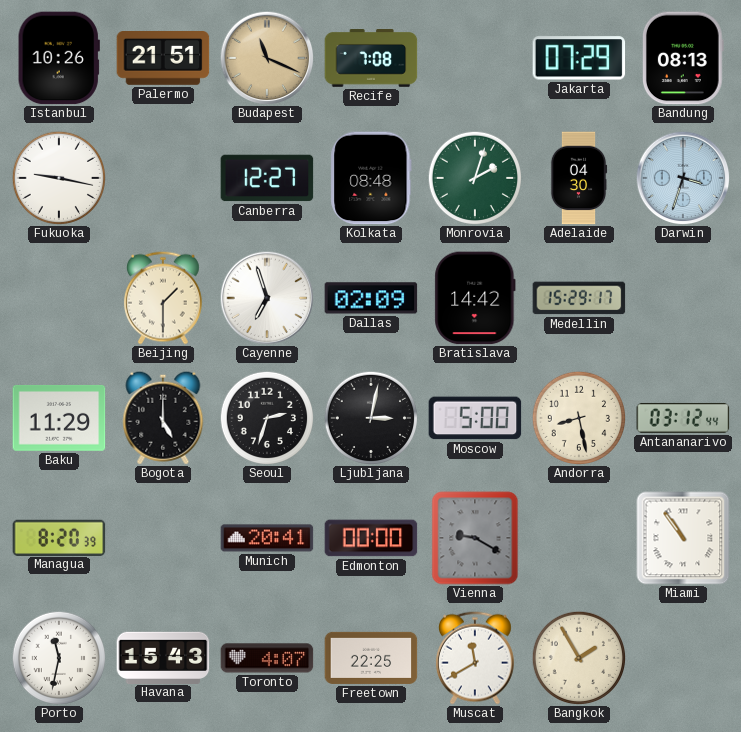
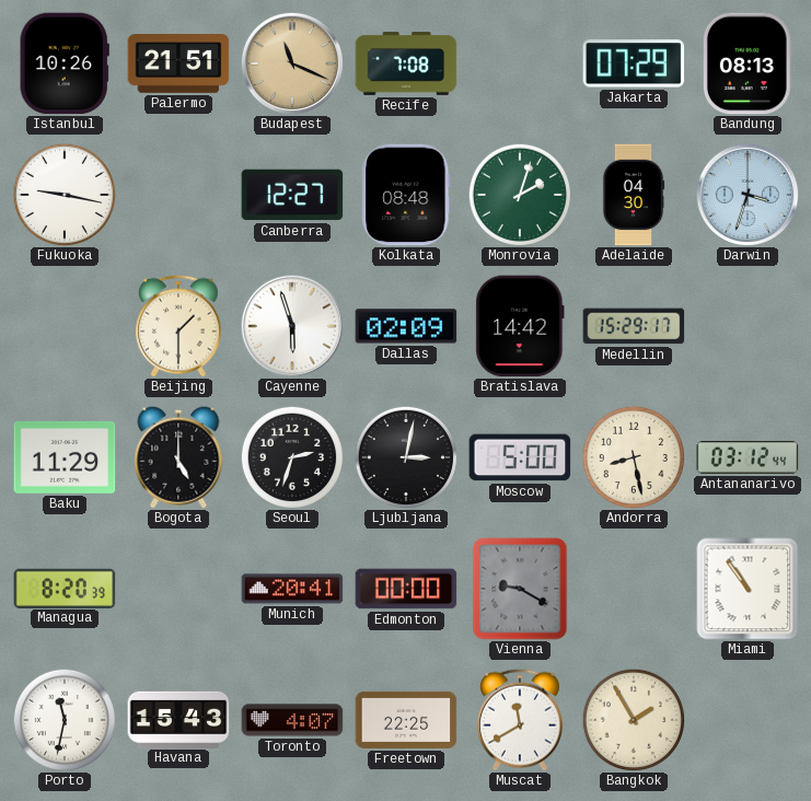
Cayenne: 6:57 -> 5:57
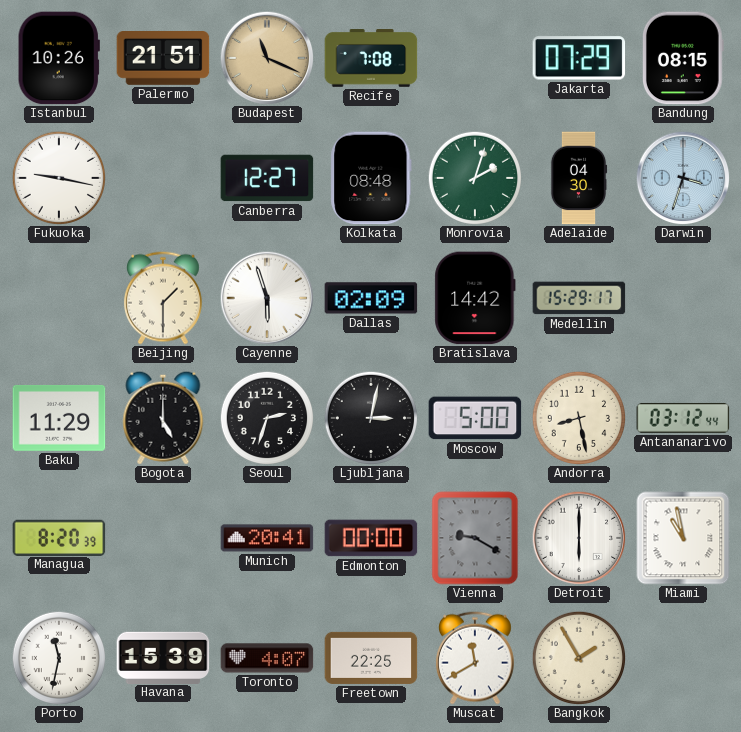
Bandung: 08:13 -> 08:15
Detroit: none -> 6:00
Miami: 10:54 -> 10:58
Havana: 15:43 -> 15:39
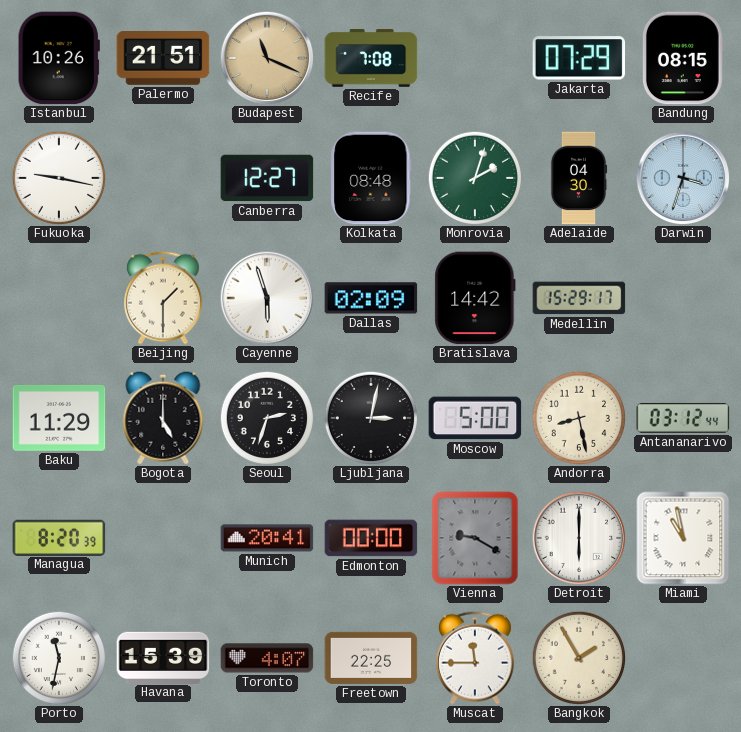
Muscat: 11:40 -> 11:45
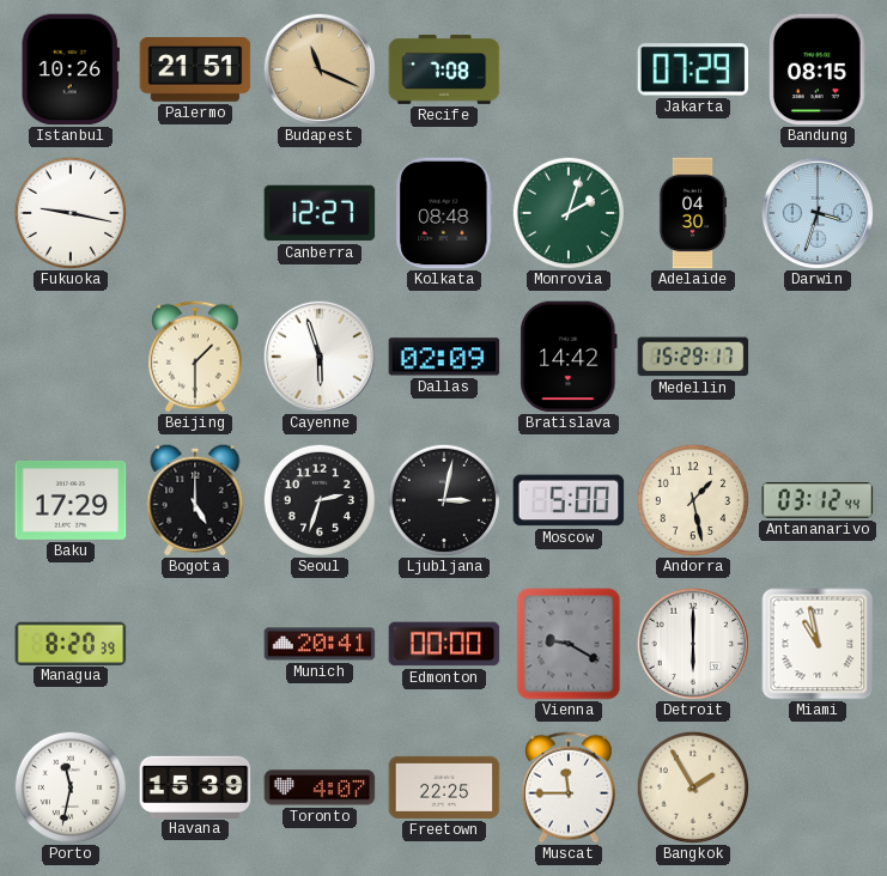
Baku: 11:29 -> 17:29
Andorra: 8:28 -> 1:28
